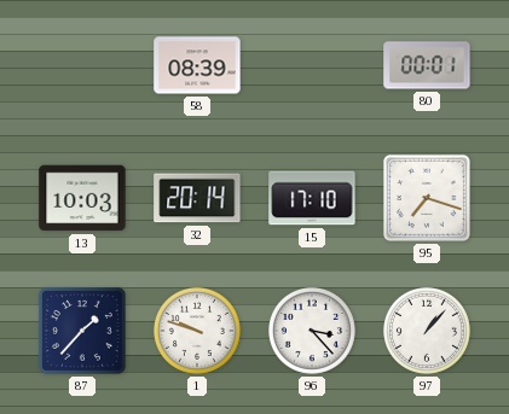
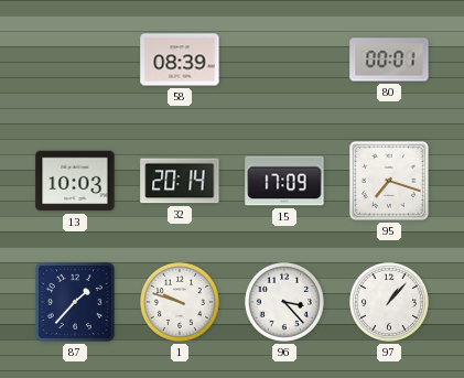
15: 17:10 -> 17:09
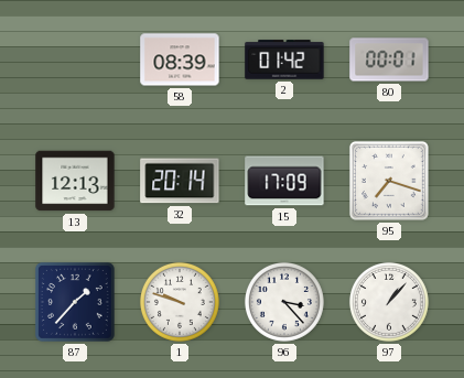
2: none -> 01:42
13: 10:03 -> 12:13
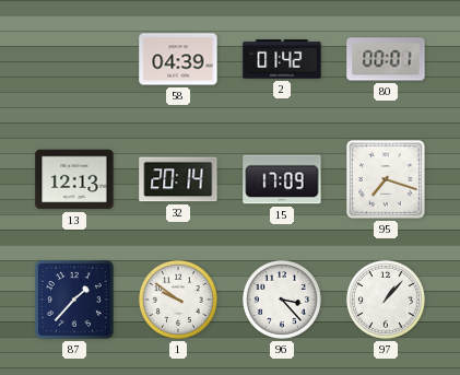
58: 08:39 -> 04:39
1: 9:48 -> 9:51
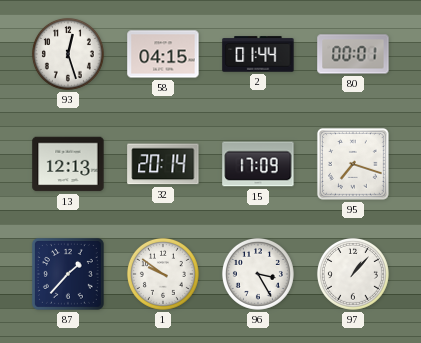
93: none -> 12:27
58: 04:39 -> 04:15
2: 01:42 -> 01:44
96: 3:23 -> 3:25
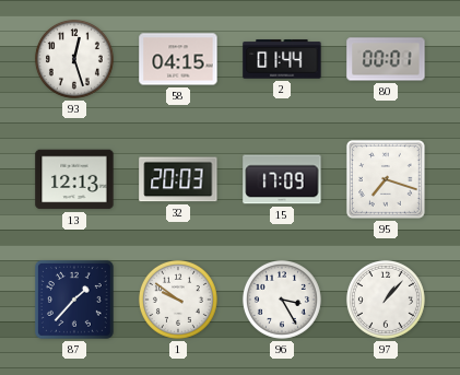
32: 20:14 -> 20:03
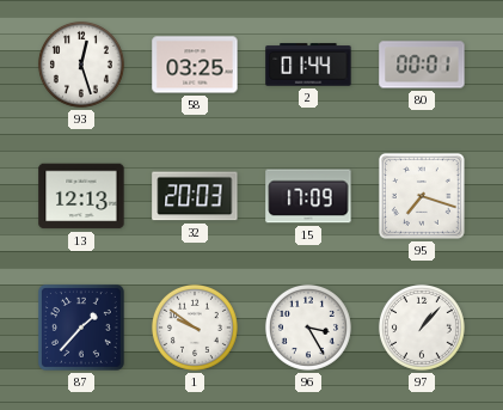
58: 04:15 -> 03:25
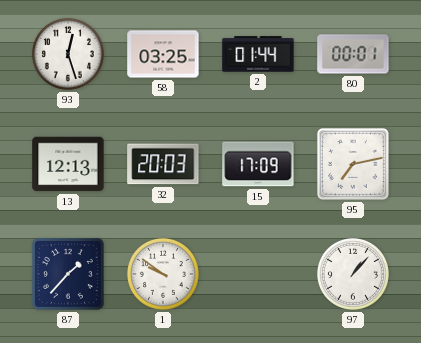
95: 7:18 -> 7:13
96: 3:25 -> none
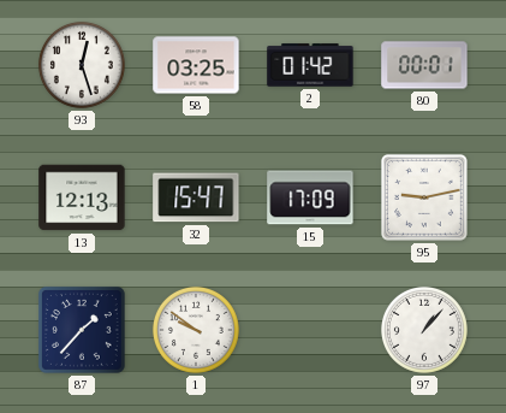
2: 01:44 -> 01:42
32: 20:03 -> 15:47
95: 7:13 -> 9:13
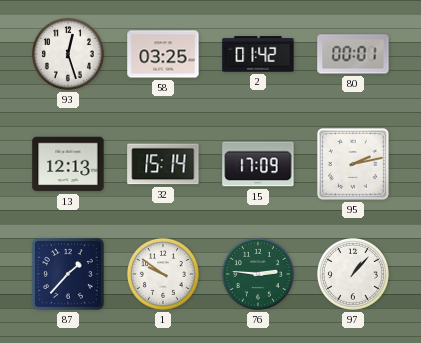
32: 15:47 -> 15:14
95: 9:13 -> 2:13
76: none -> 2:46
